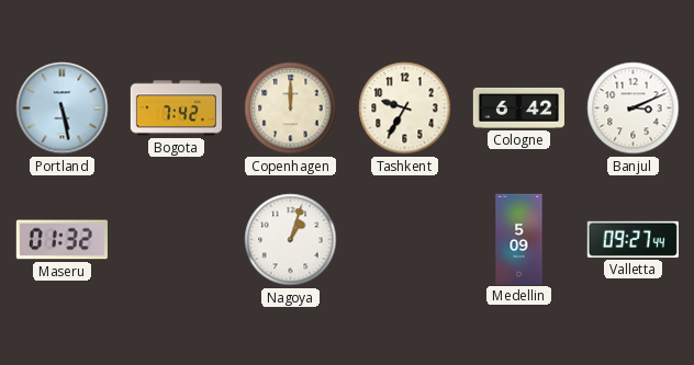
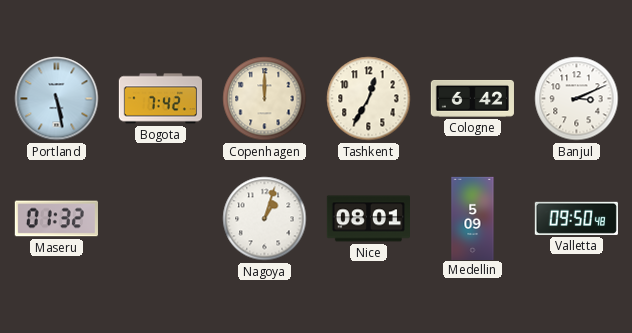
Tashkent: 9:35 -> 12:35
Nice: none -> 08:01
Valletta: 09:27 -> 09:50
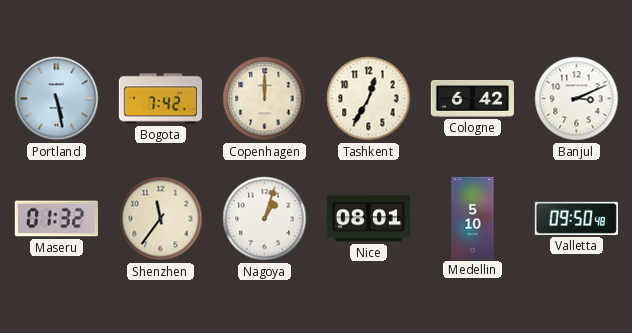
Shenzhen: none -> 11:36
Medellin: 5:09 -> 5:10
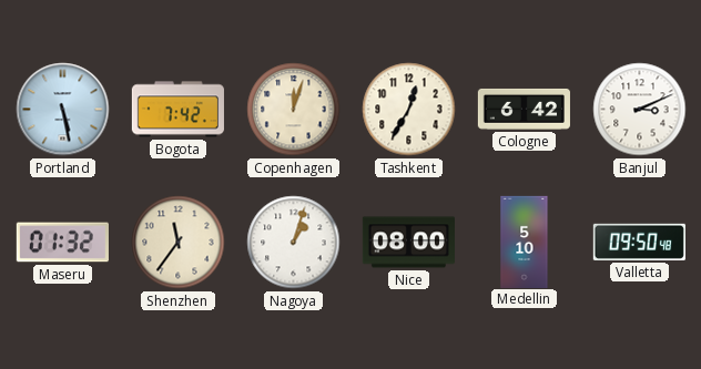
Copenhagen: 12:00 -> 12:03
Nice: 08:01 -> 08:00
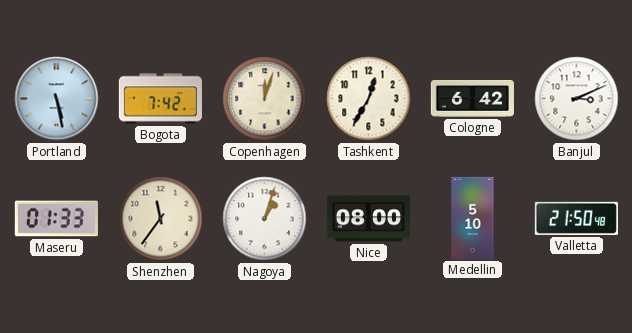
Maseru: 01:32 -> 01:33
Valletta: 09:50 -> 21:50
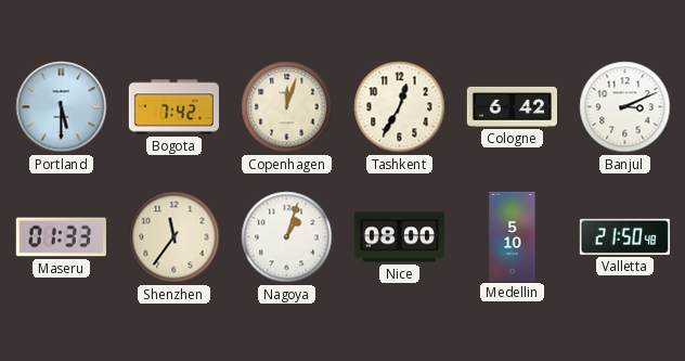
Portland: 5:28 -> 5:30
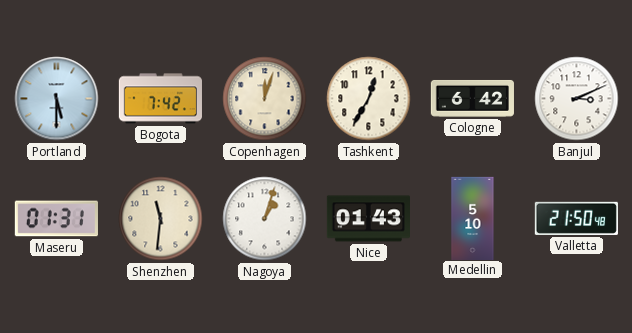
Maseru: 01:33 -> 01:31
Shenzhen: 11:36 -> 11:31
Nice: 08:00 -> 01:43
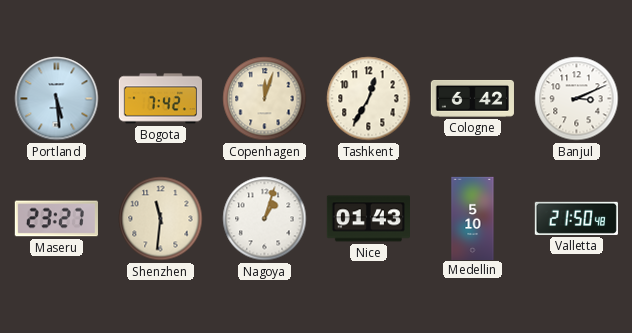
Portland: 5:30 -> 5:29
Maseru: 01:31 -> 23:27
